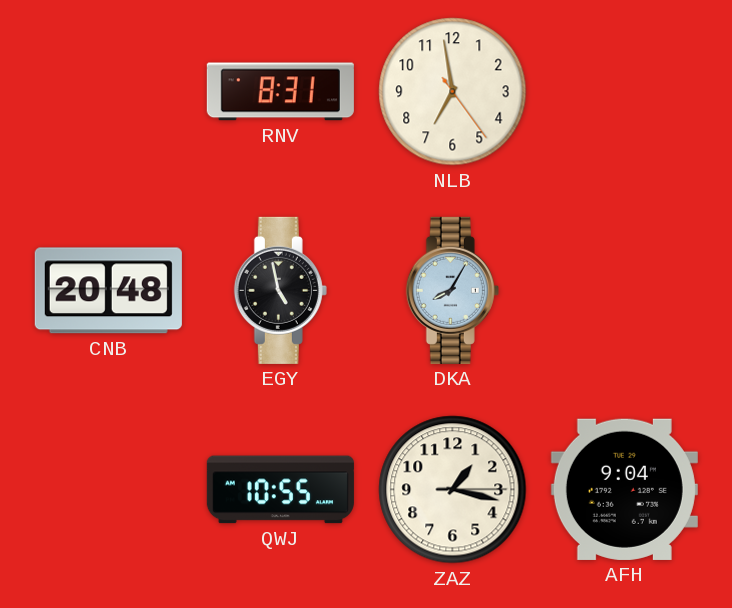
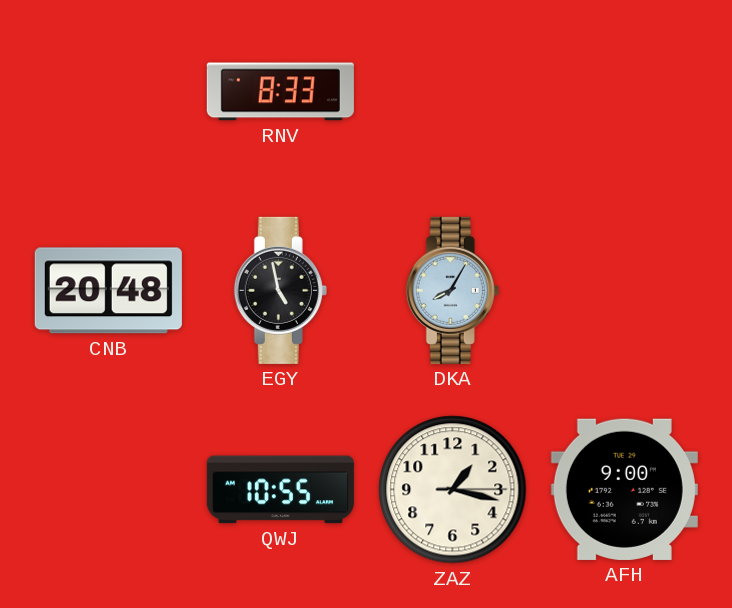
RNV: 8:31 -> 8:33
NLB: 6:58 -> none
AFH: 9:04 -> 9:00
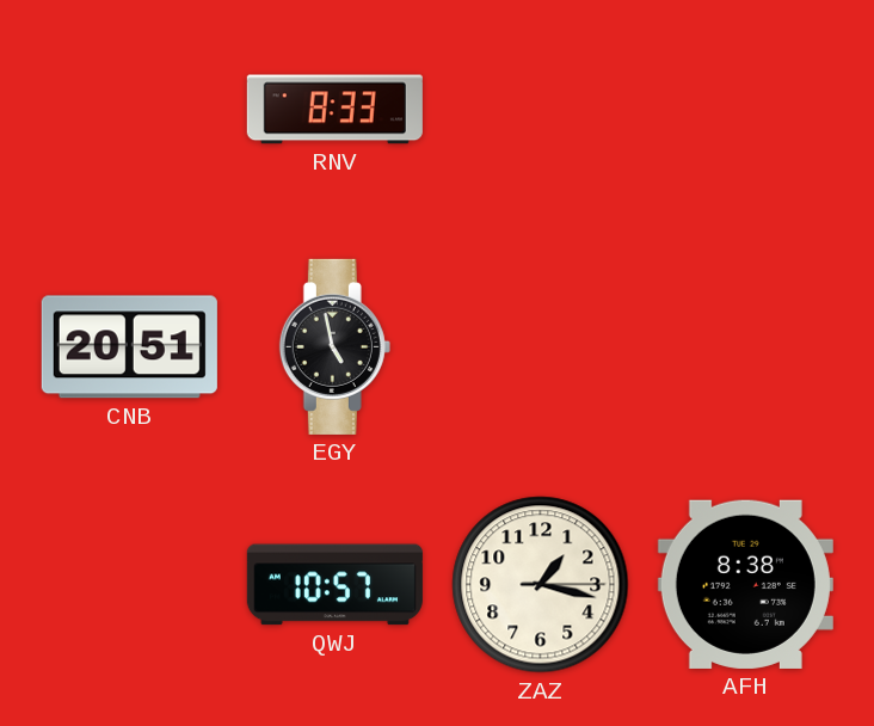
CNB: 20:48 -> 20:51
DKA: 8:05 -> none
QWJ: 10:55 -> 10:57
AFH: 9:00 -> 8:38
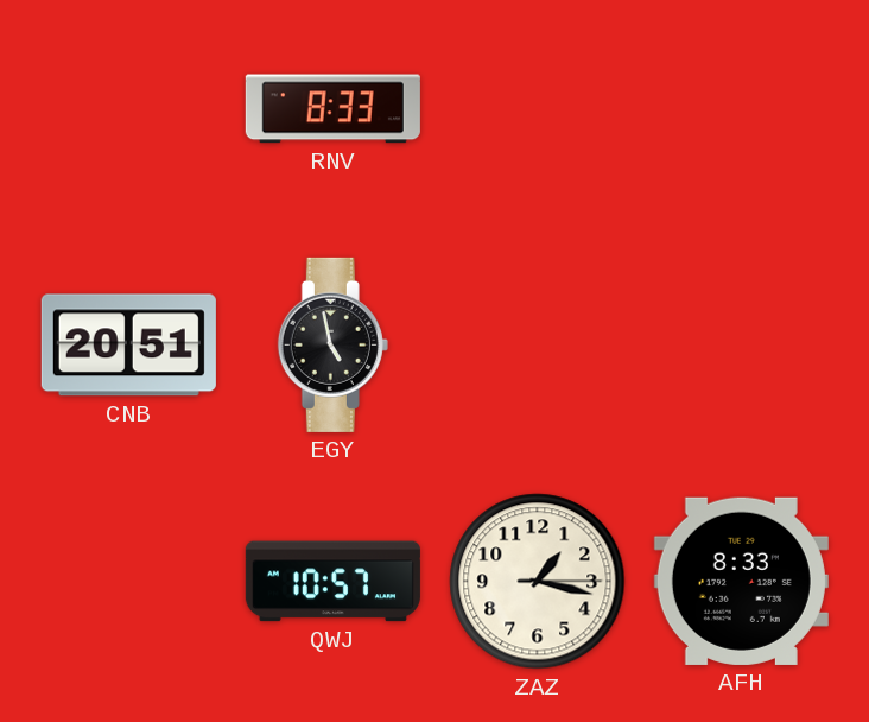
AFH: 8:38 -> 8:33
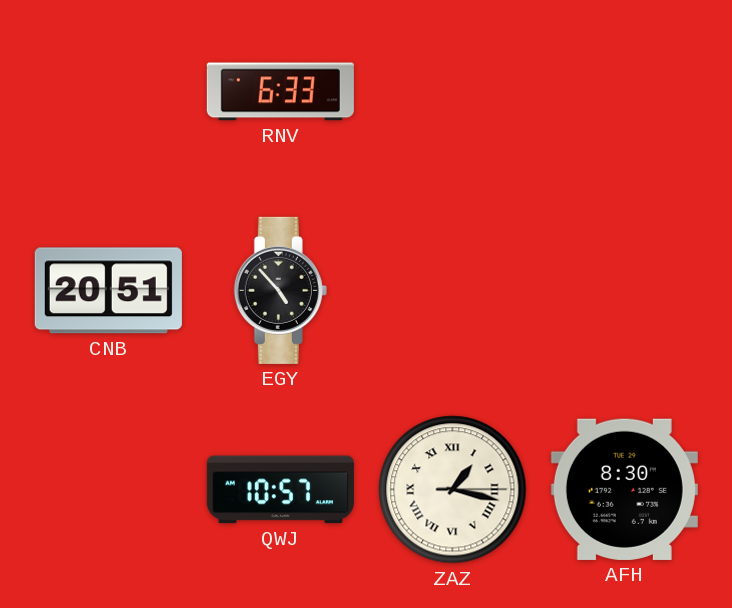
RNV: 8:33 -> 6:33
EGY: 4:58 -> 4:53
ZAZ numerals: Arabic -> Roman
AFH: 8:33 -> 8:30
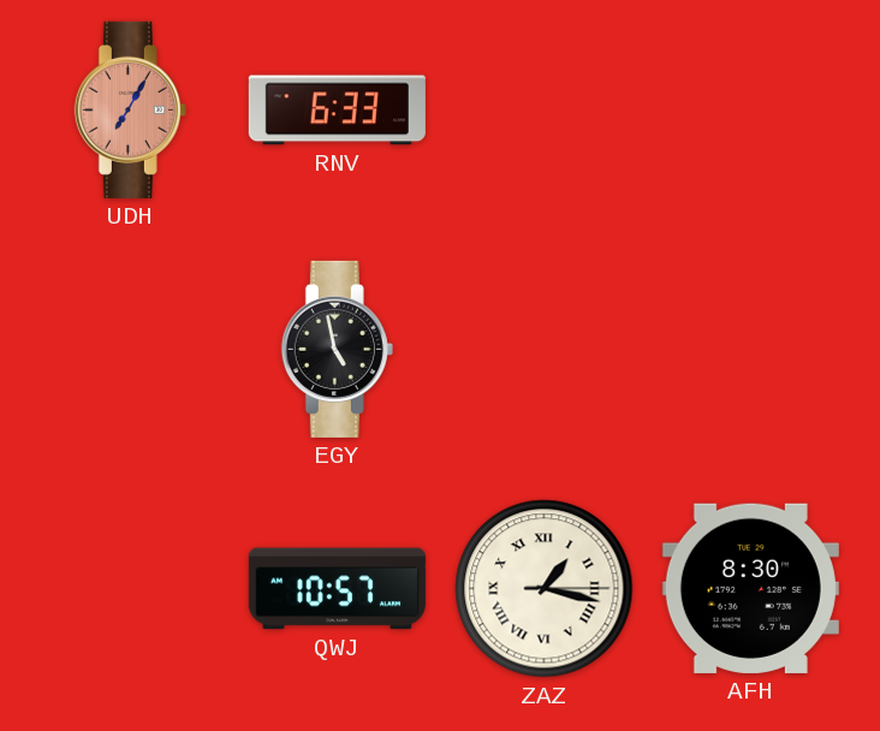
UDH: none -> 7:05
CNB: 20:51 -> none
EGY: 4:53 -> 4:58
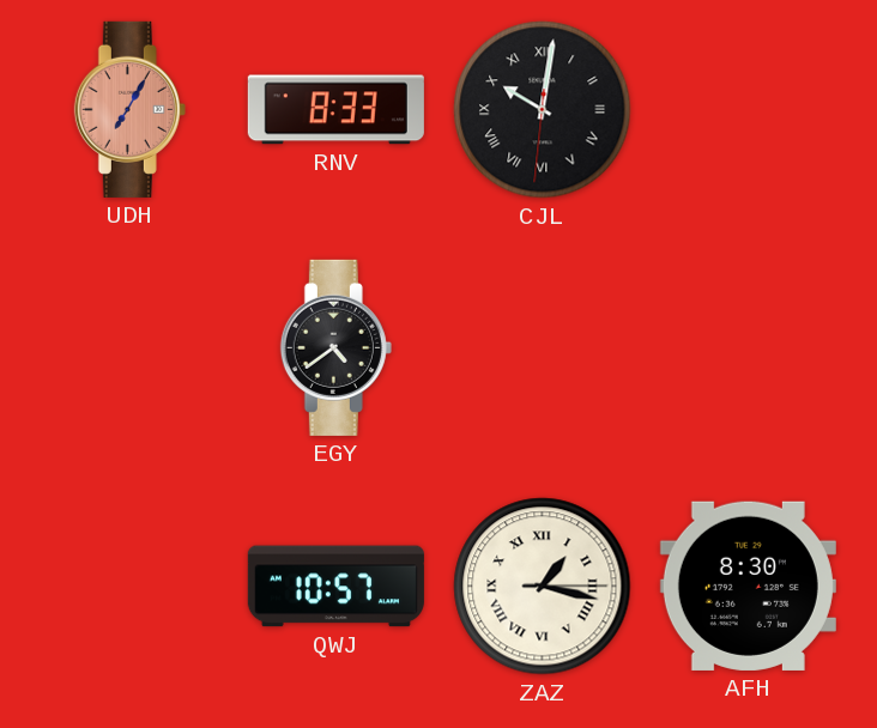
RNV: 6:33 -> 8:33
CJL: none -> 10:01
EGY: 4:58 -> 4:39
